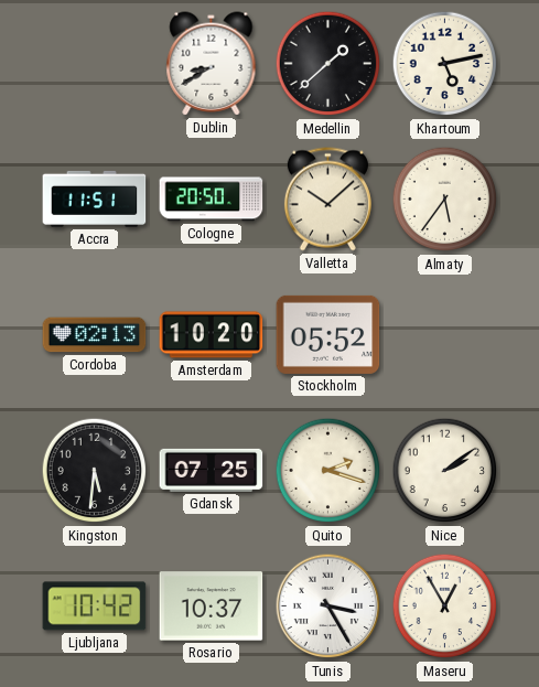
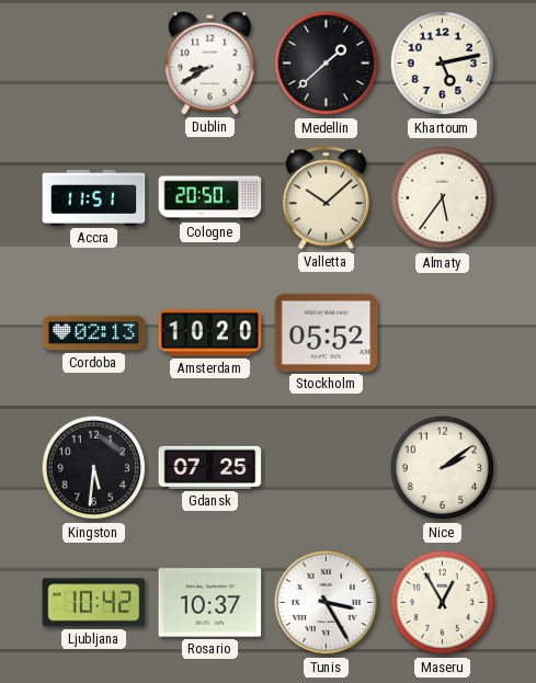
Quito: 2:18 -> none
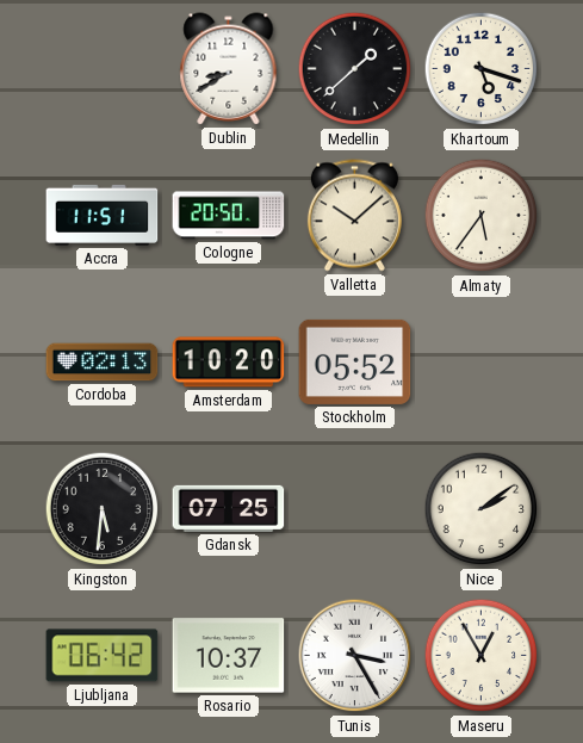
Khartoum: 5:13 -> 5:18
Ljubljana: 10:42 -> 06:42
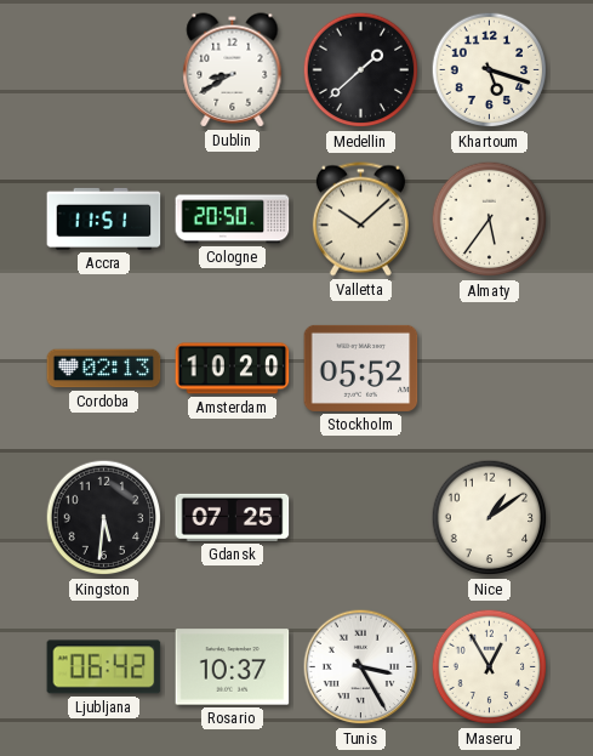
Nice: 2:09 -> 1:09
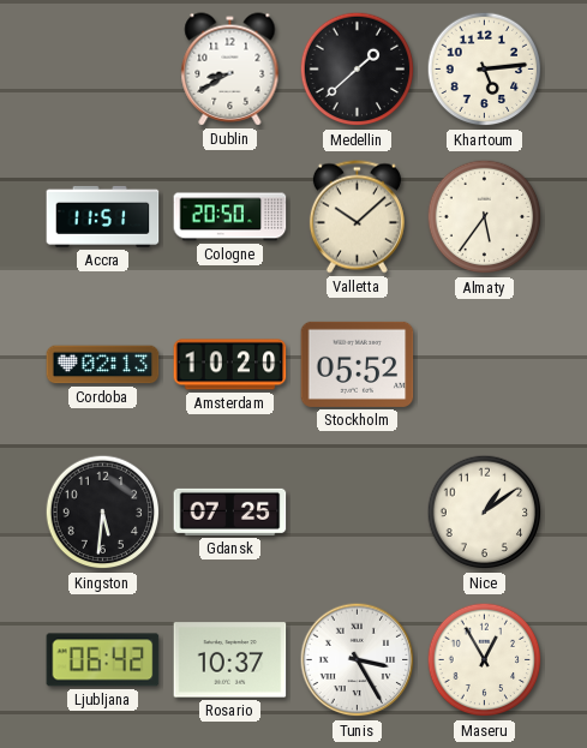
Khartoum: 5:18 -> 5:14
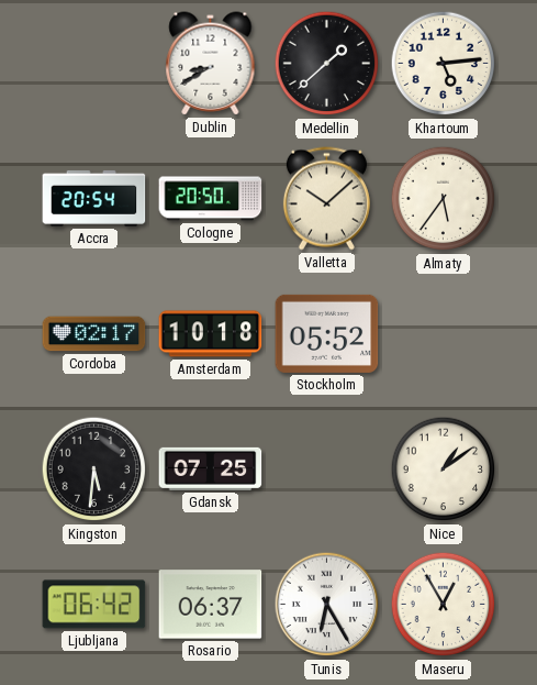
Accra: 11:51 -> 20:54
Cordoba: 02:13 -> 02:17
Amsterdam: 10:20 -> 10:18
Rosario: 10:37 -> 06:37
Tunis: 3:25 -> 6:25
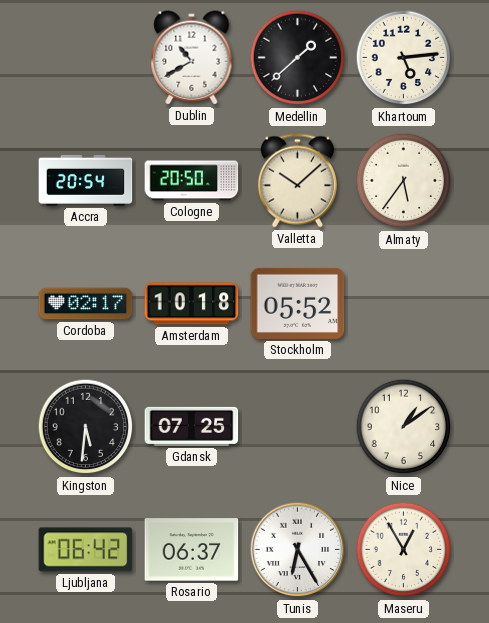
Dublin: 8:40 -> 10:40
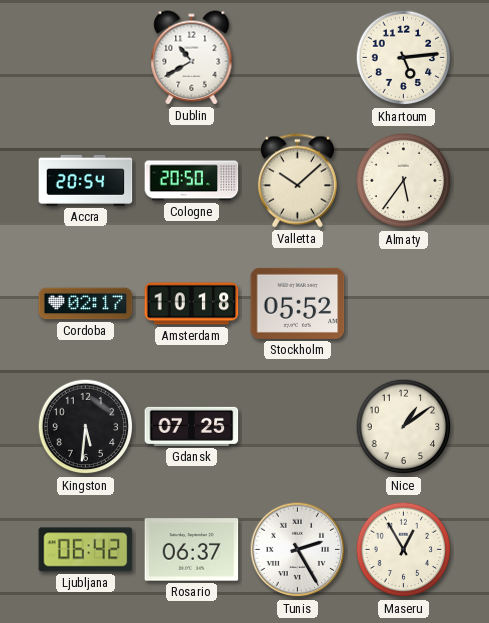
Medellin: 1:38 -> none
Tunis: 6:25 -> 2:25
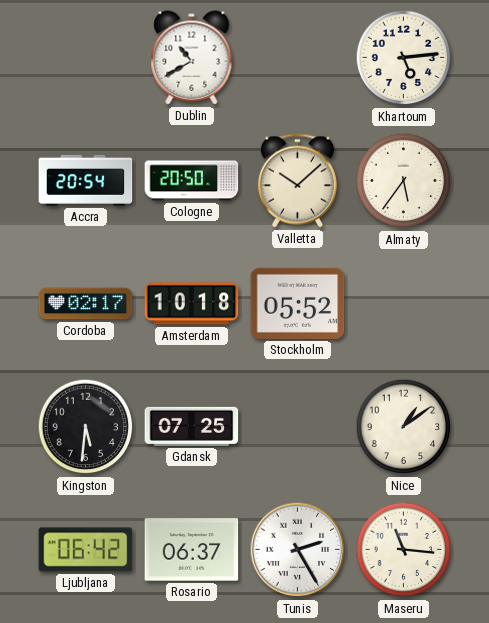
Maseru: 12:55 -> 11:16
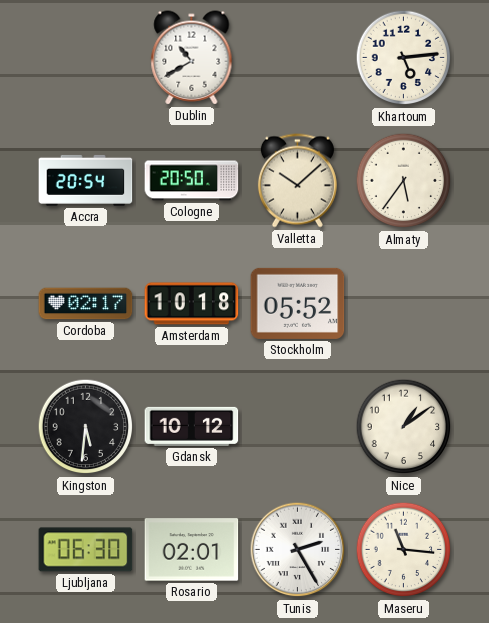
Gdansk: 07:25 -> 10:12
Ljubljana: 06:42 -> 06:30
Rosario: 06:37 -> 02:01
